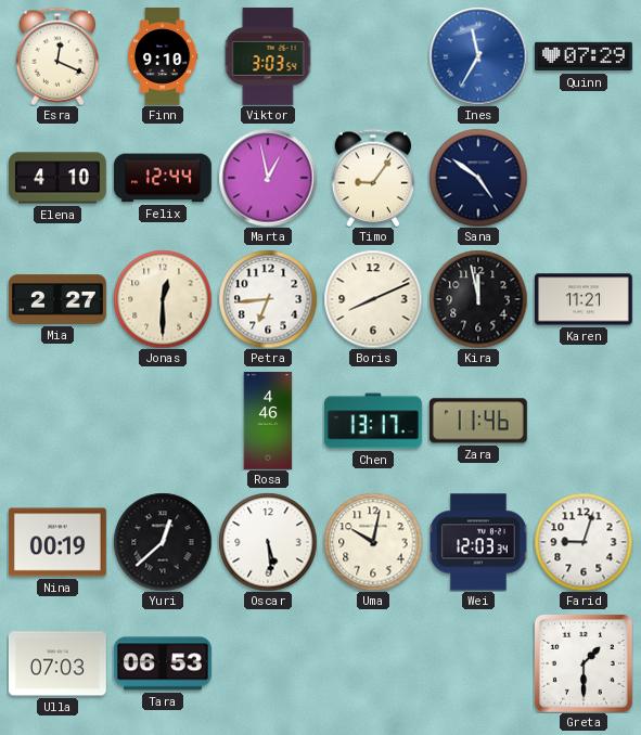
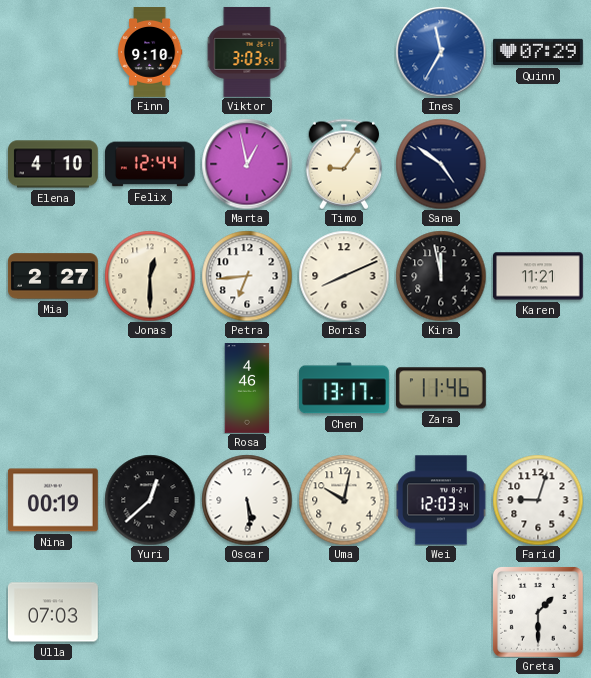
Esra: 12:19 -> none
Tara: 06:53 -> none
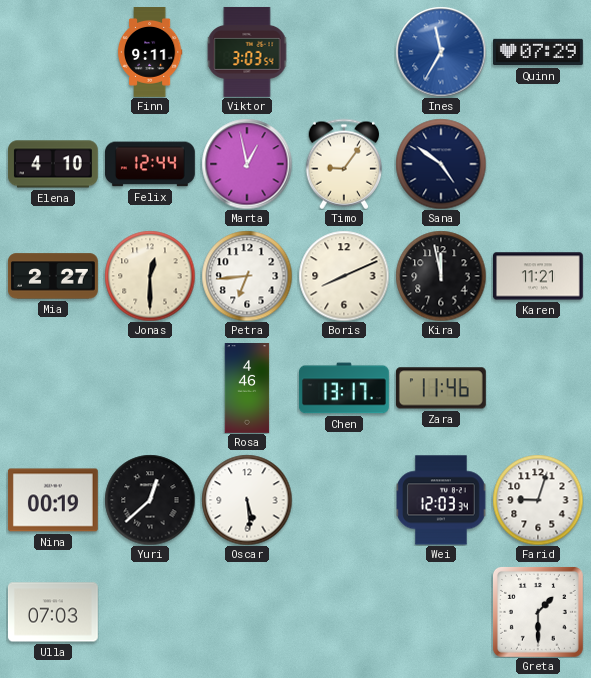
Finn: 9:10 -> 9:11
Uma: 10:02 -> none
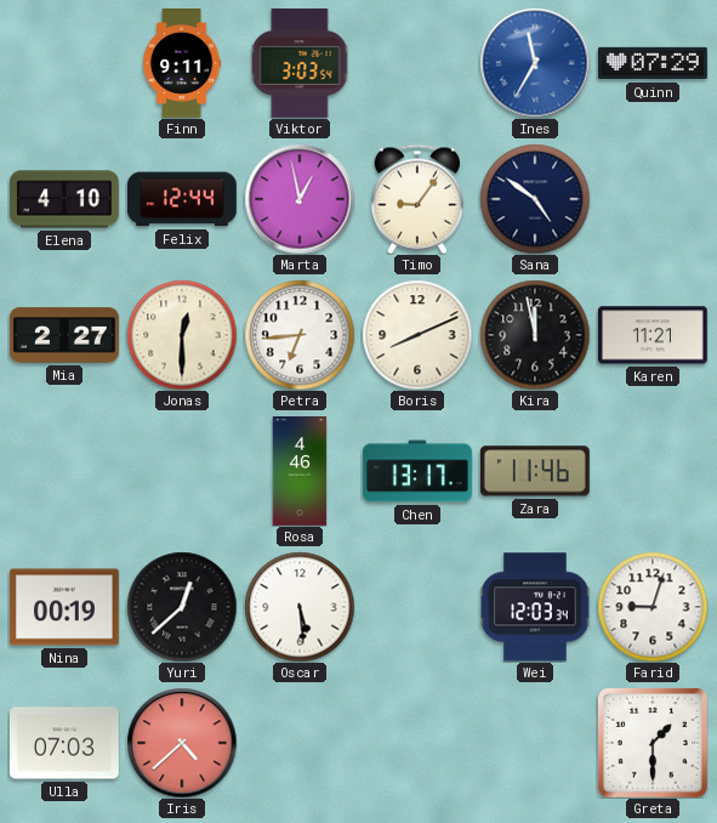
Iris: none -> 4:38
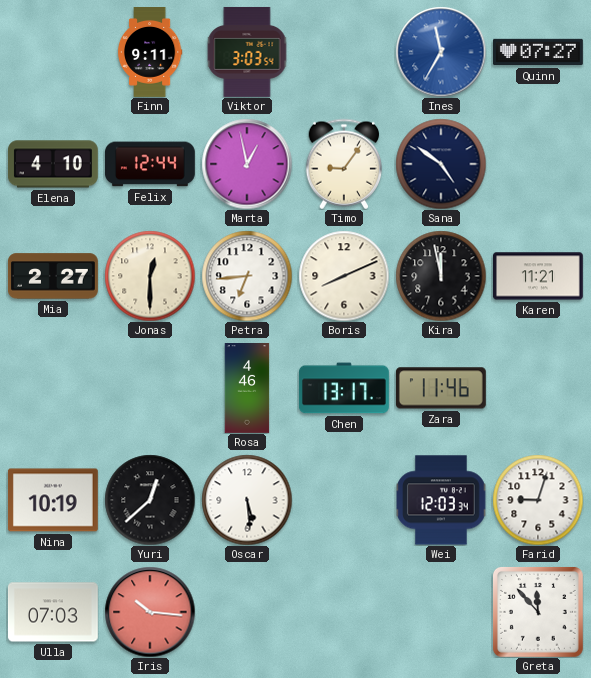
Quinn: 07:29 -> 07:27
Nina: 00:19 -> 10:19
Iris: 4:38 -> 10:16
Greta: 1:30 -> 11:53
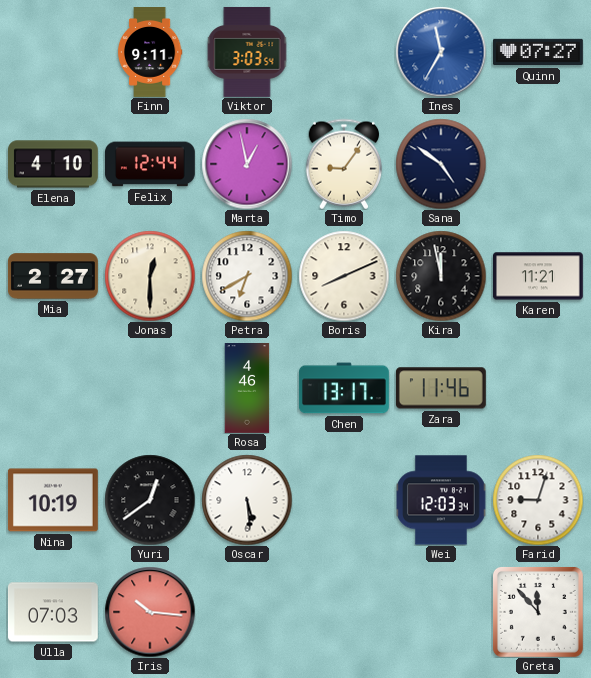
Petra: 6:44 -> 6:40
Yuri: 12:38 -> 12:39
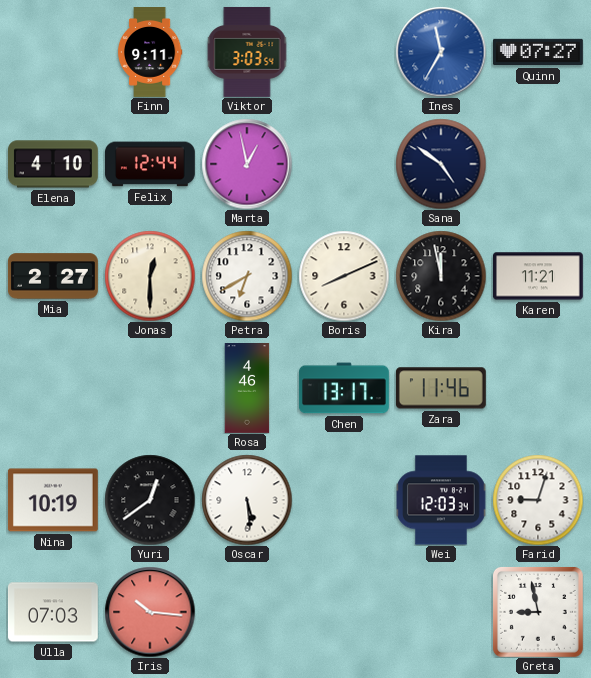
Timo: 9:06 -> none
Greta: 11:53 -> 8:58
